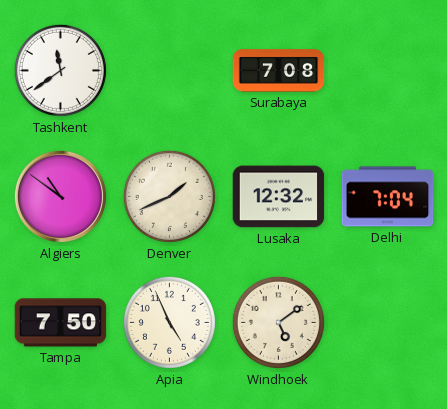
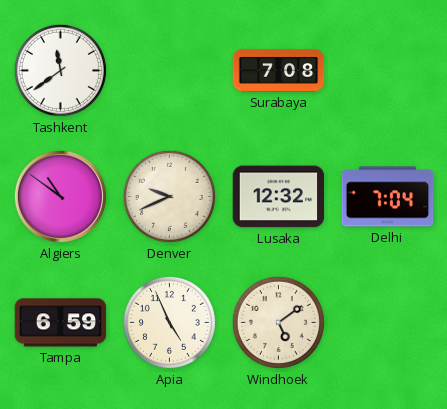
Denver: 1:41 -> 9:41
Tampa: 7:50 -> 6:59
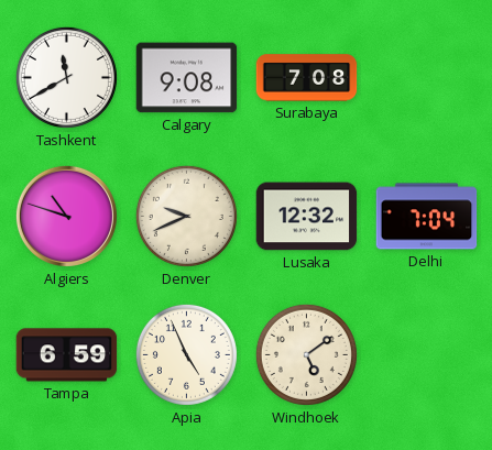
Tashkent: 11:39 -> 11:40
Calgary: none -> 9:08
Algiers: 10:51 -> 10:48
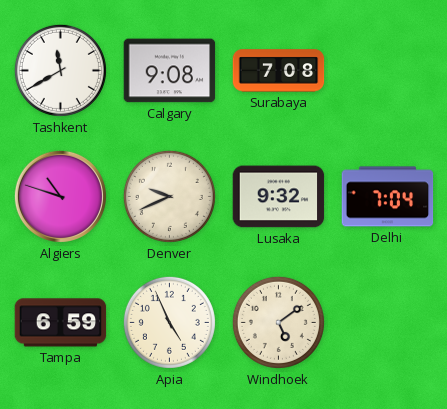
Lusaka: 12:32 -> 9:32
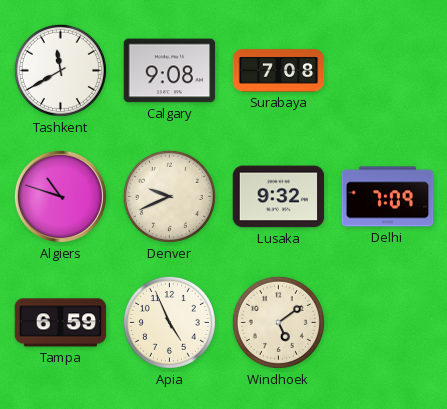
Delhi: 7:04 -> 7:09
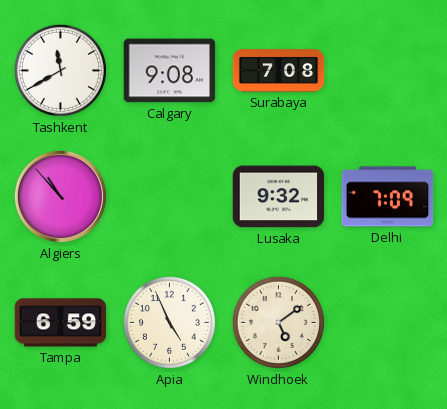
Algiers: 10:48 -> 10:53
Denver: 9:41 -> none
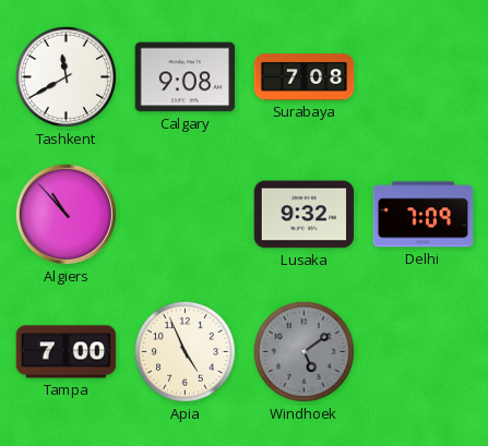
Tampa: 6:59 -> 7:00
Windhoek dial: cream -> grey
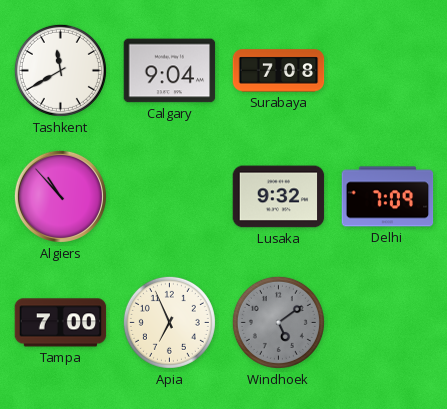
Calgary: 9:08 -> 9:04
Apia: 4:56 -> 6:56
